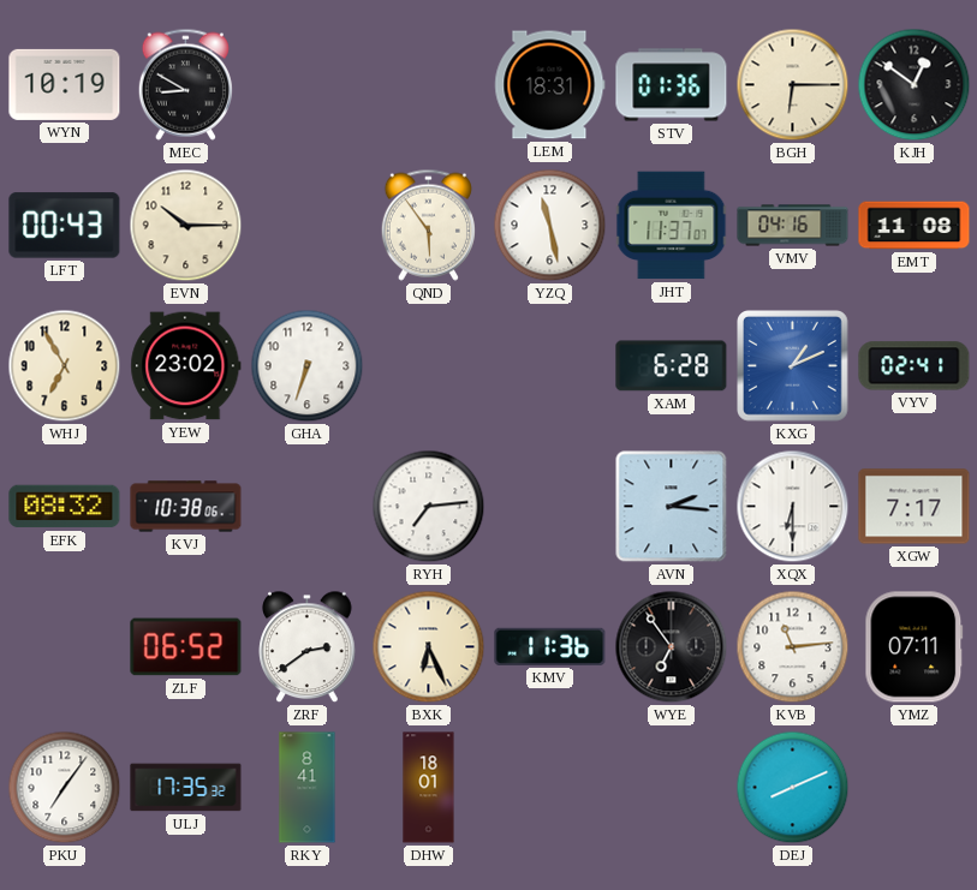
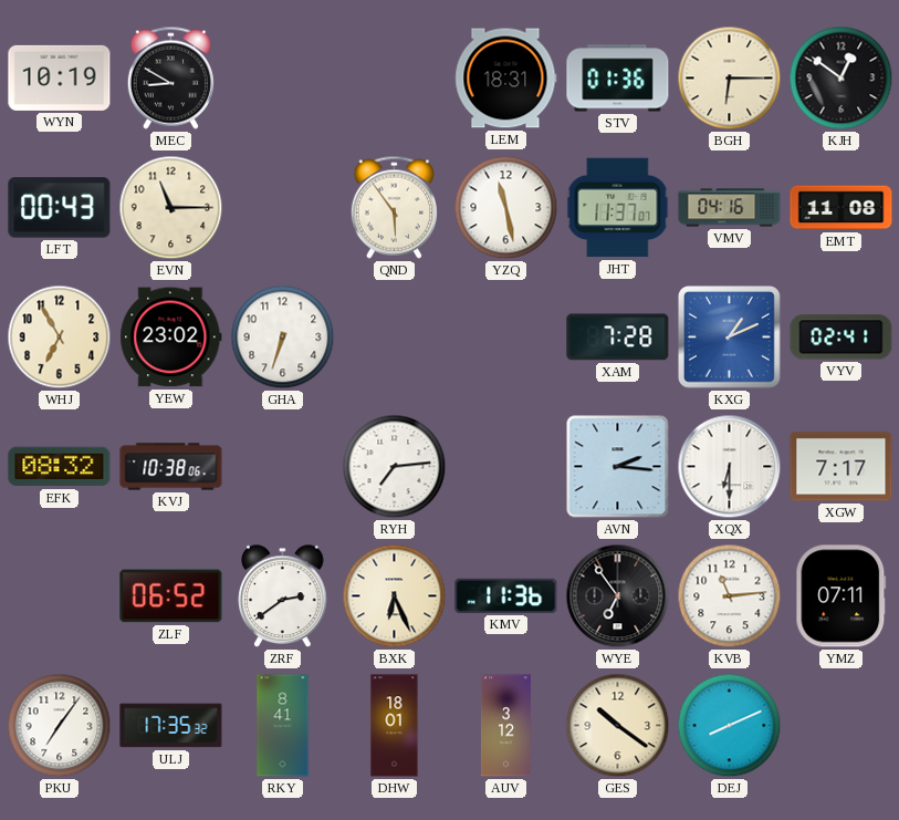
EVN: 10:15 -> 11:15
XAM: 6:28 -> 7:28
AUV: none -> 3:12
GES: none -> 10:21
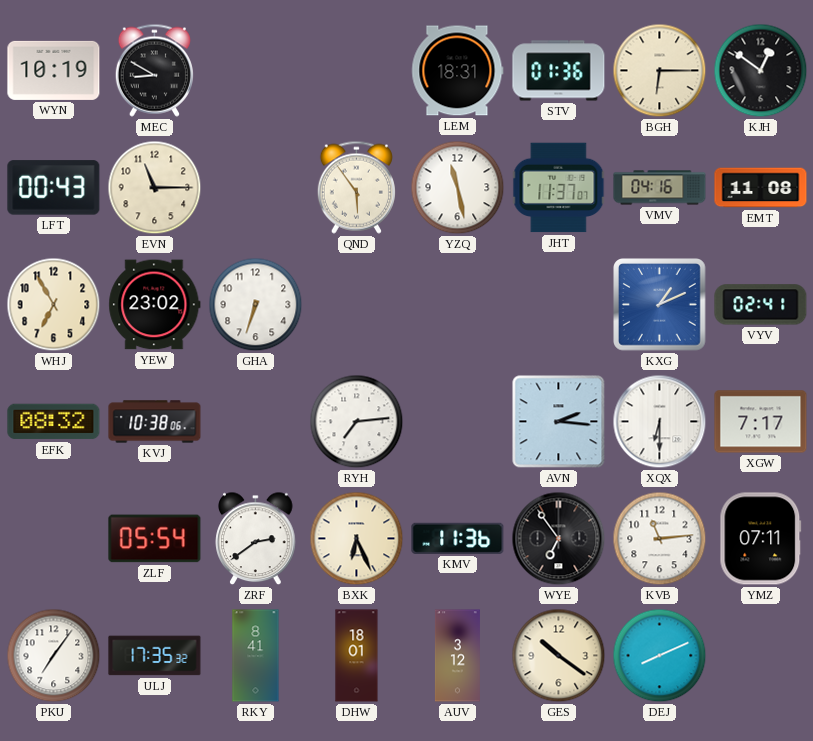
XAM: 7:28 -> none
ZLF: 06:52 -> 05:54
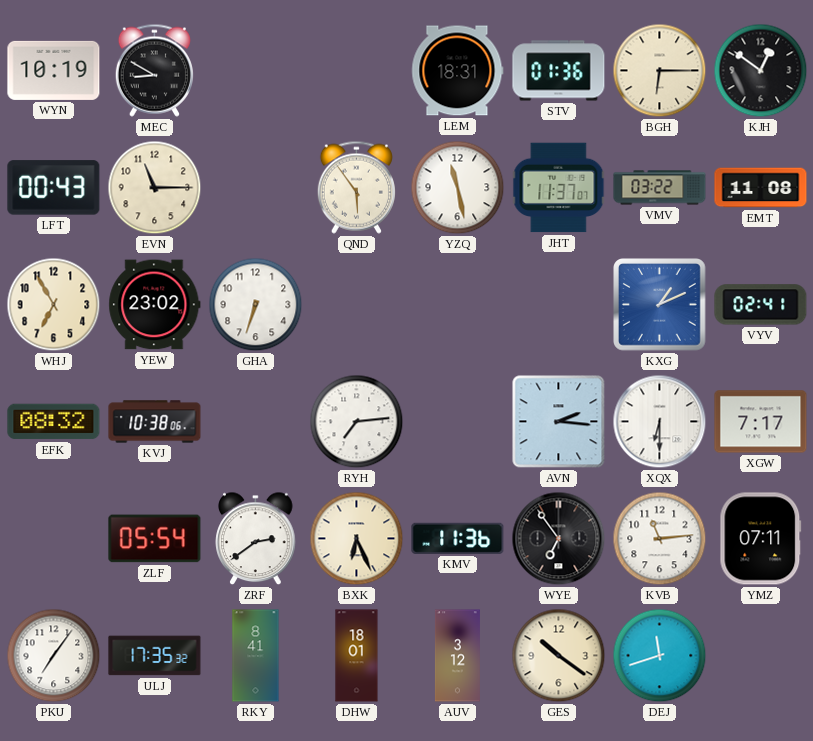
VMV: 04:16 -> 03:22
DEJ: 8:11 -> 11:42
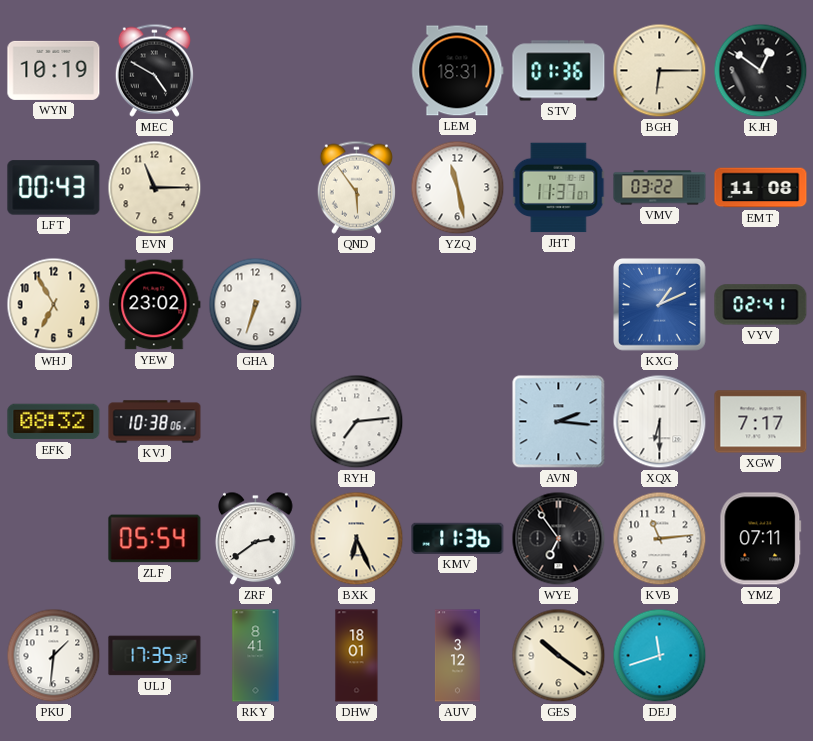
MEC: 8:50 -> 4:50
PKU: 7:06 -> 1:31
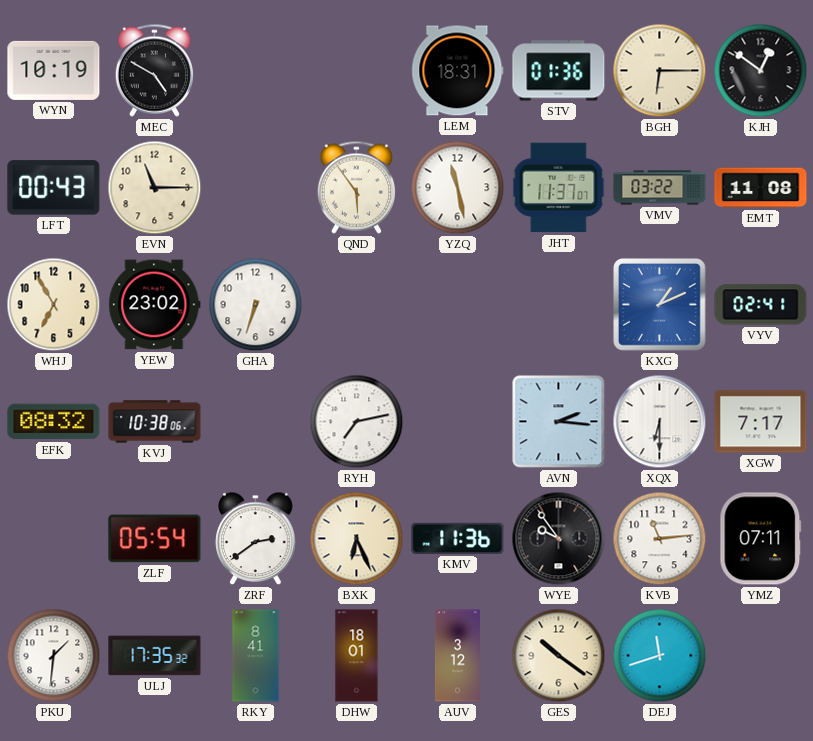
RYH: 7:14 -> 7:13
WYE: 6:54 -> 9:54
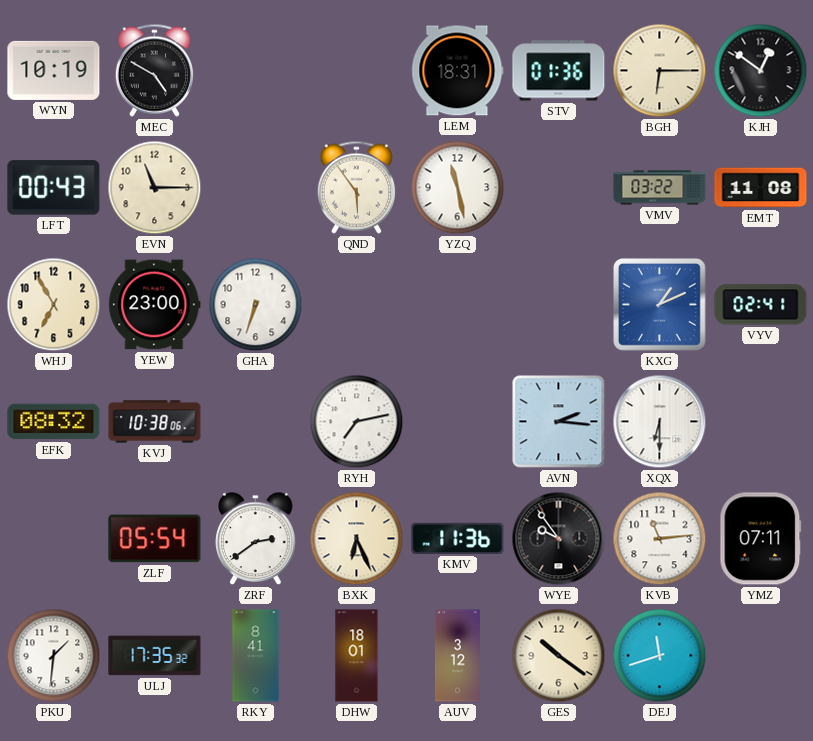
JHT: 11:37 -> none
YEW: 23:02 -> 23:00
XGW: 7:17 -> none
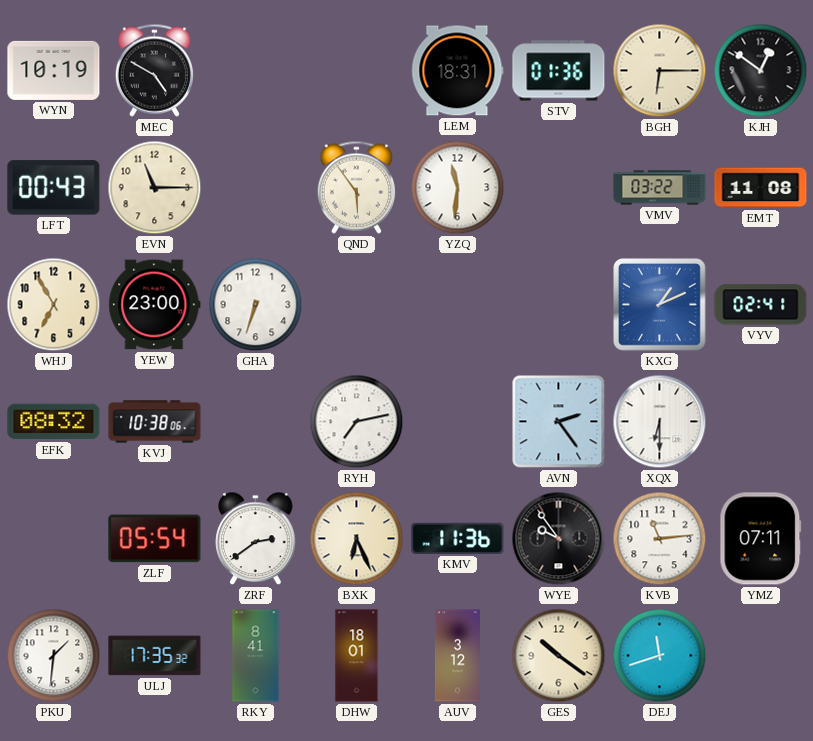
YZQ: 11:28 -> 11:31
AVN: 2:16 -> 2:24
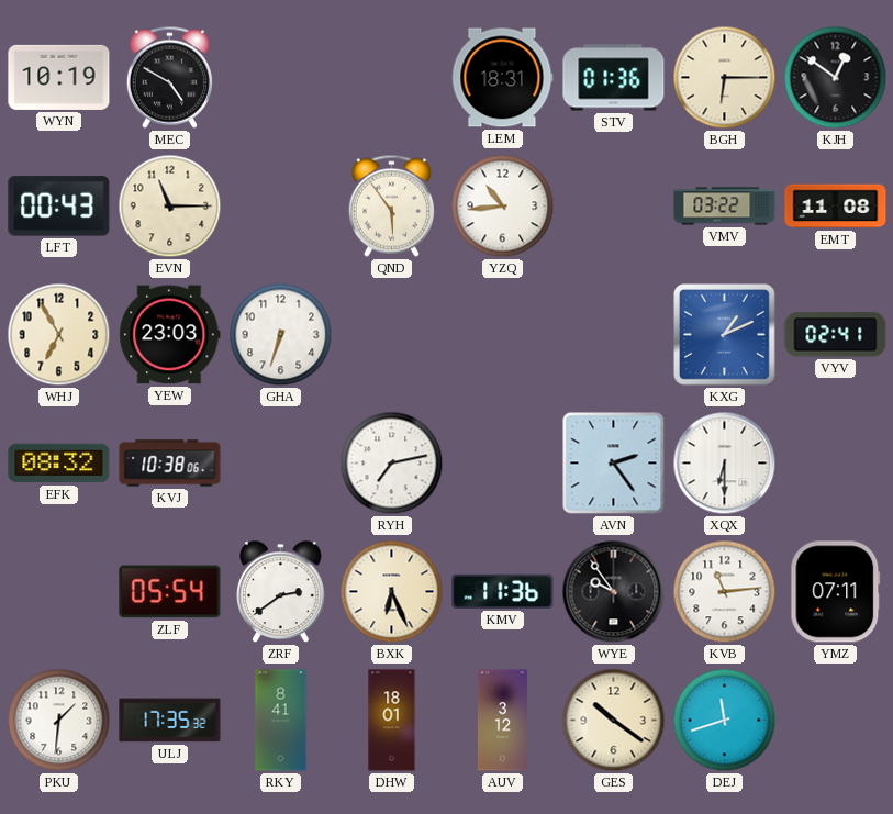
YZQ: 11:31 -> 10:44
YEW: 23:00 -> 23:03
